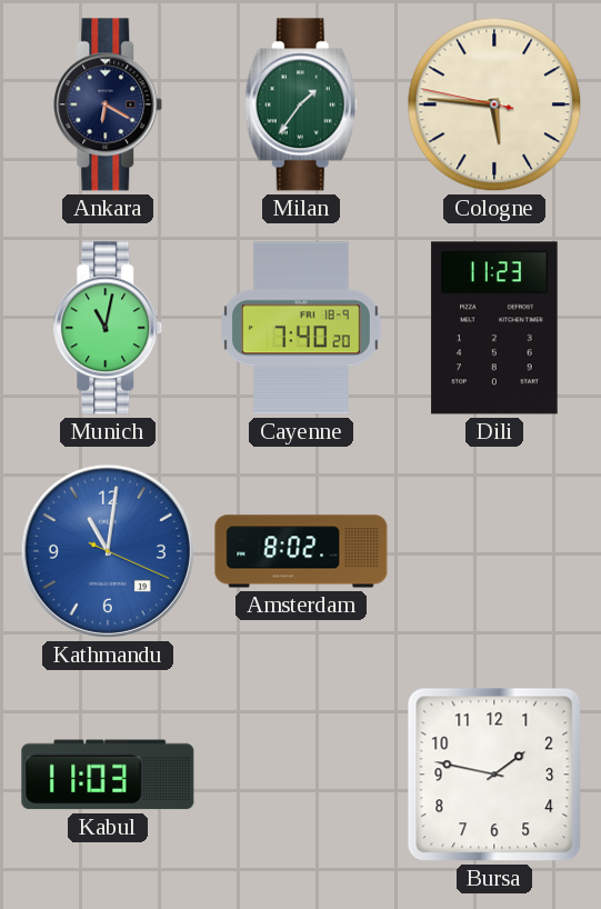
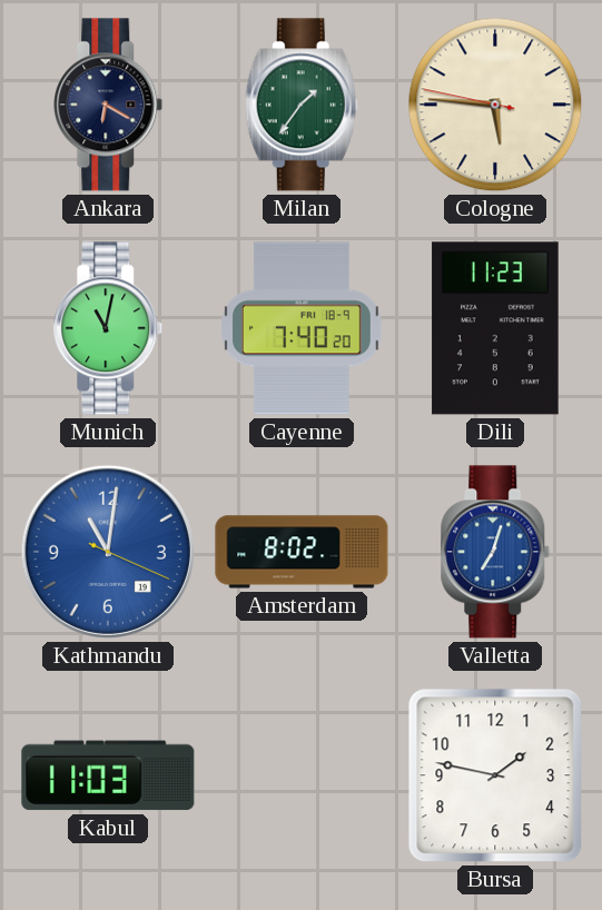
Valletta: none -> 7:03
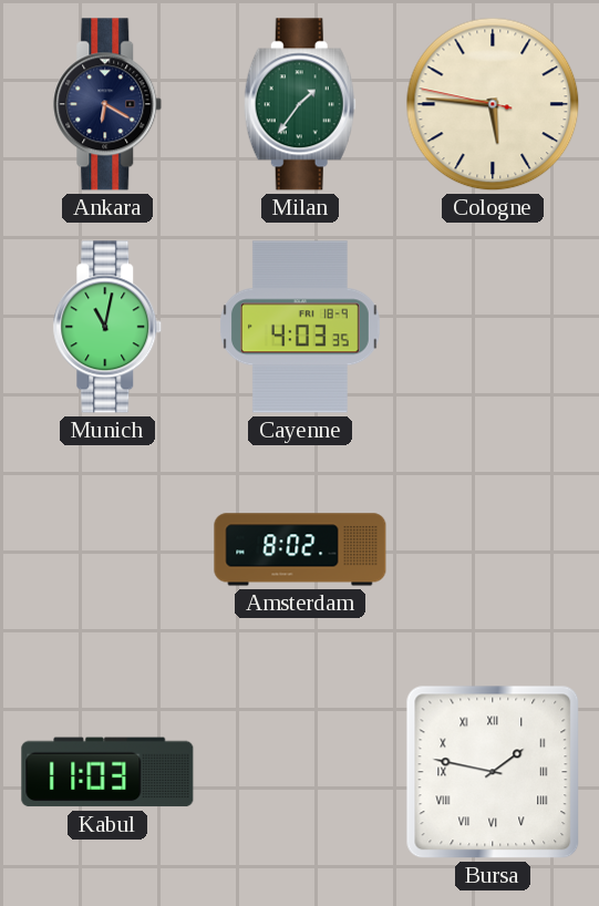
Cayenne: 7:40 -> 4:03
Dili: 11:23 -> none
Kathmandu: 11:01 -> none
Valletta: 7:03 -> none
Bursa numerals: Arabic -> Roman
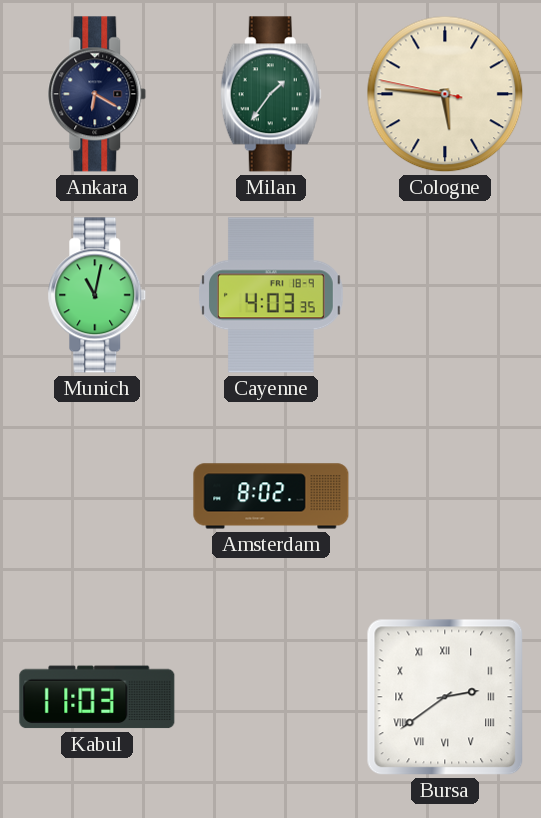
Bursa: 1:47 -> 2:39
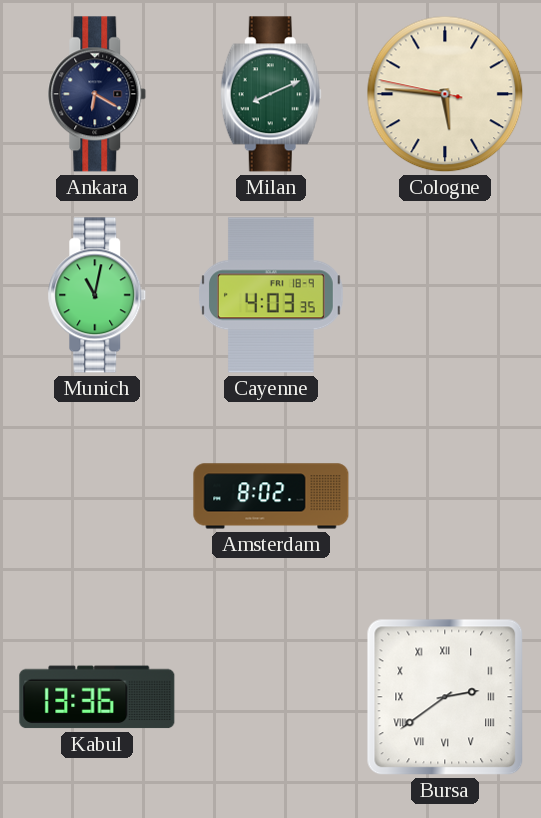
Milan: 1:36 -> 8:11
Kabul: 11:03 -> 13:36
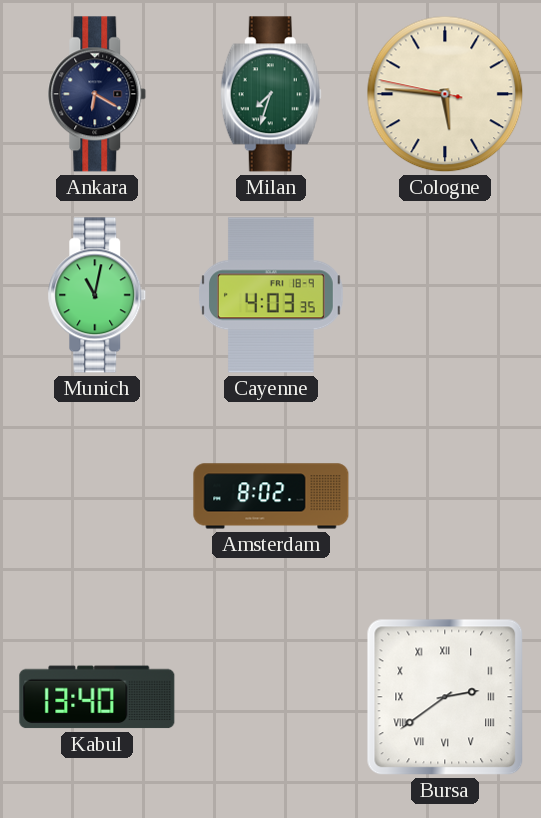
Milan: 8:11 -> 7:33
Kabul: 13:36 -> 13:40
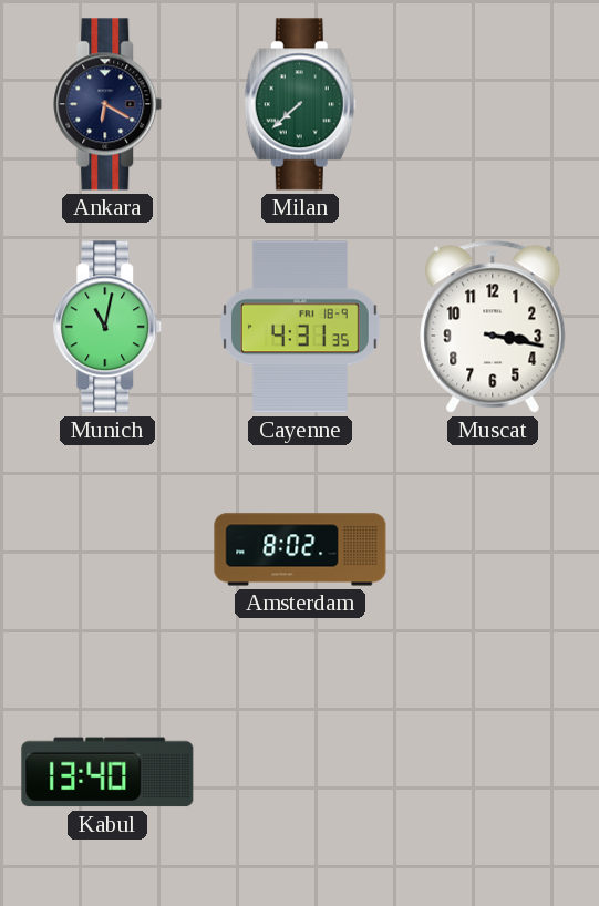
Milan: 7:33 -> 7:38
Cologne: 5:45 -> none
Cayenne: 4:03 -> 4:31
Muscat: none -> 3:17
Bursa: 2:39 -> none
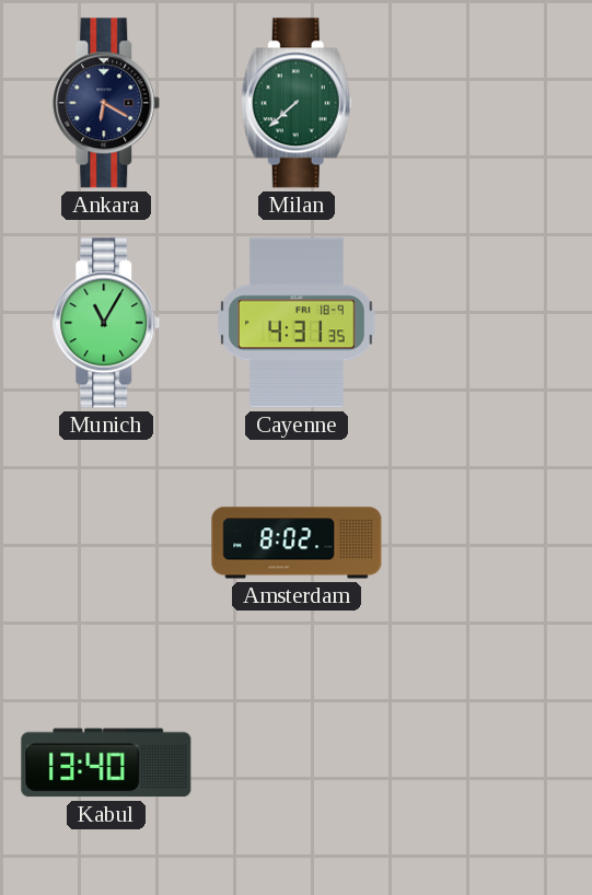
Munich: 11:02 -> 11:05
Muscat: 3:17 -> none
